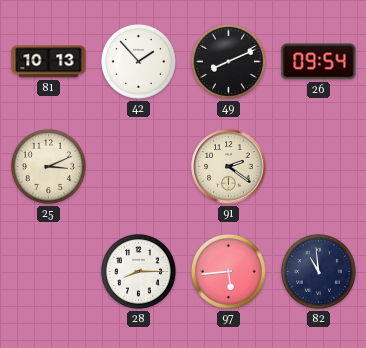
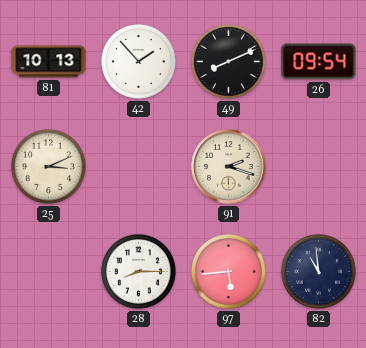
91: 2:21 -> 2:18
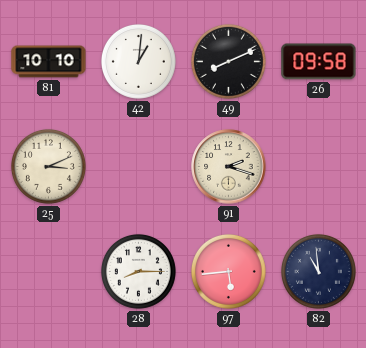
81: 10:13 -> 10:10
42: 1:53 -> 1:01
26: 09:54 -> 09:58
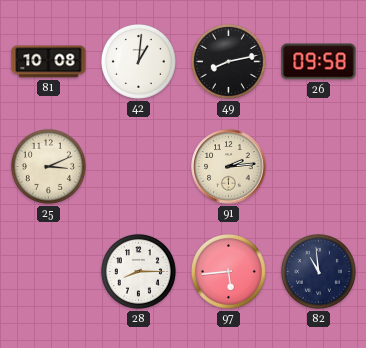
81: 10:10 -> 10:08
49: 8:11 -> 8:13
91: 2:18 -> 2:14
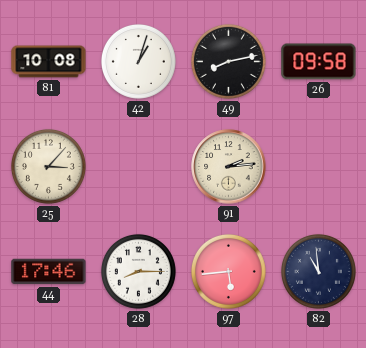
42: 1:01 -> 1:03
25: 3:11 -> 3:07
44: none -> 17:46
